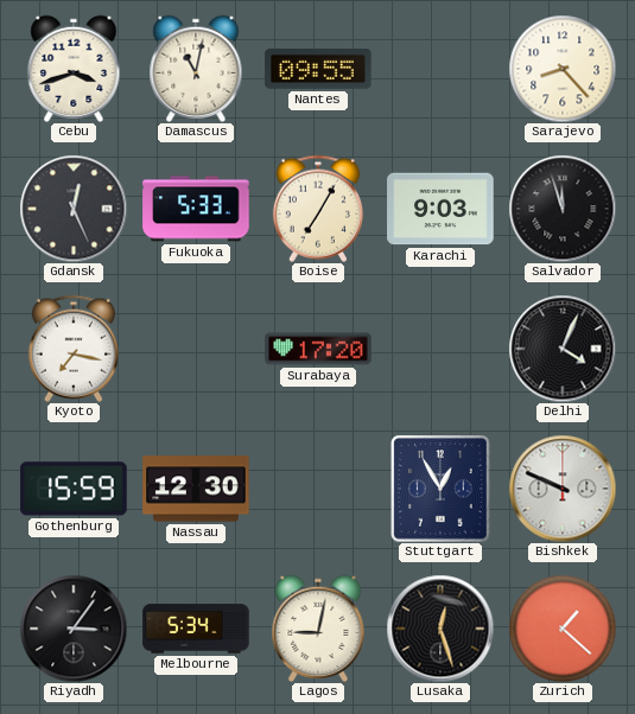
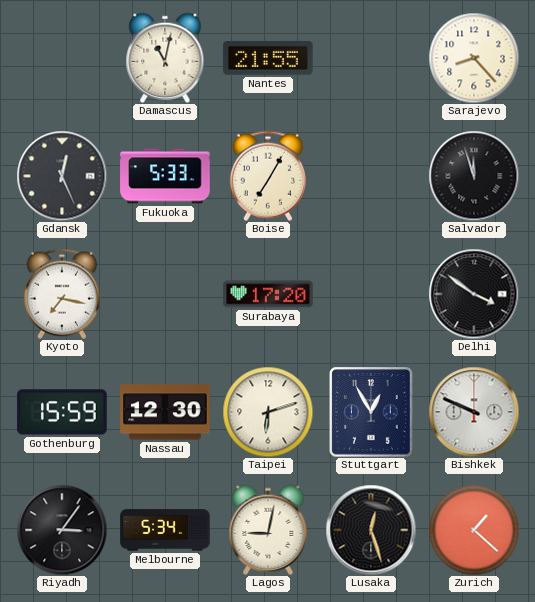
Cebu: 3:42 -> none
Nantes: 09:55 -> 21:55
Karachi: 9:03 -> none
Delhi: 4:04 -> 3:51
Taipei: none -> 6:12
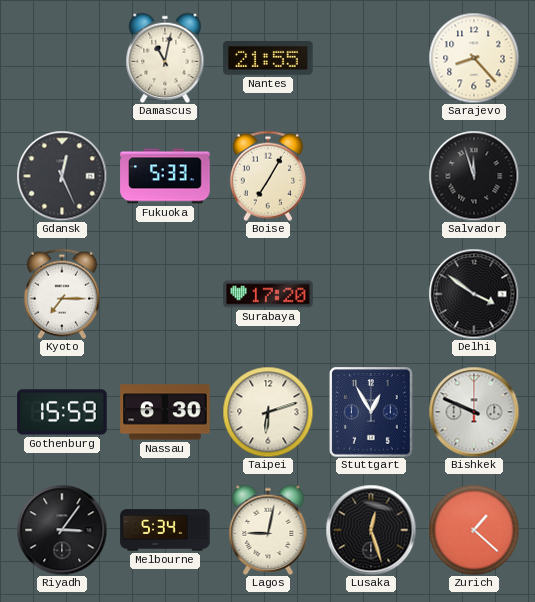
Kyoto: 7:17 -> 7:15
Nassau: 12:30 -> 6:30
